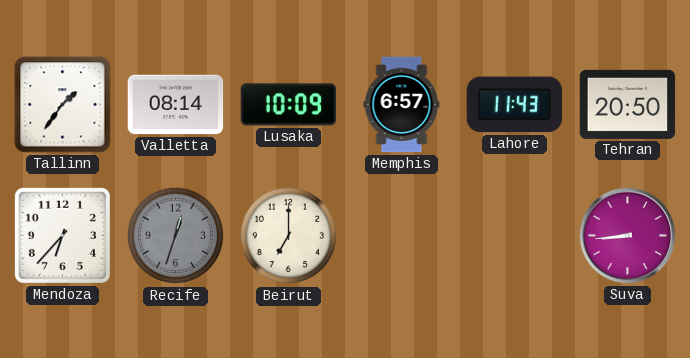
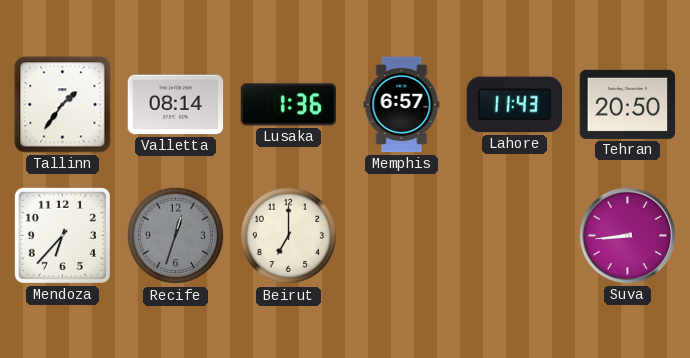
Lusaka: 10:09 -> 1:36
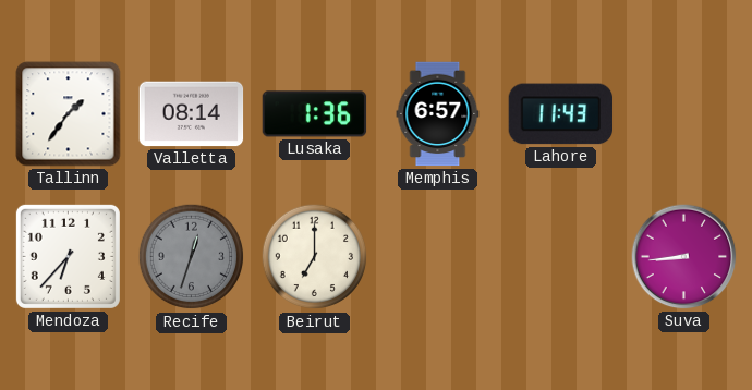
Tehran: 20:50 -> none
